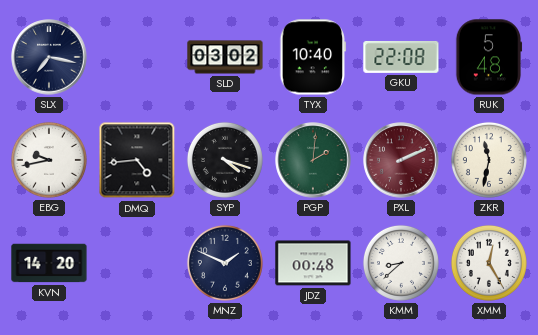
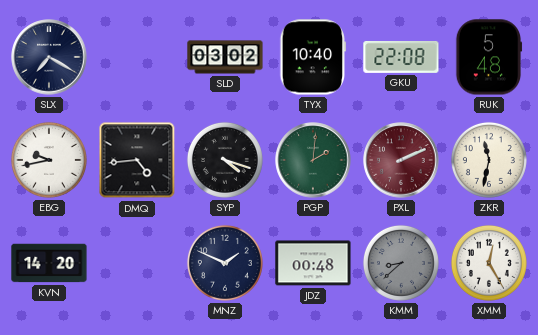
SLX: 7:17 -> 7:20
KMM dial: white -> grey
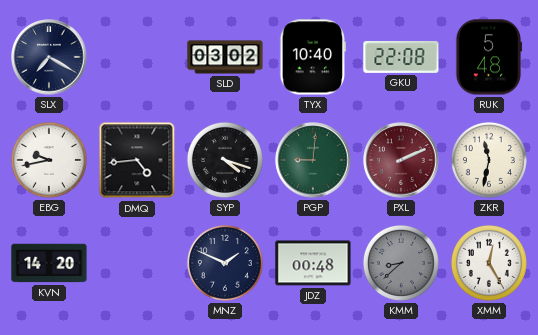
PGP: 2:01 -> 9:01
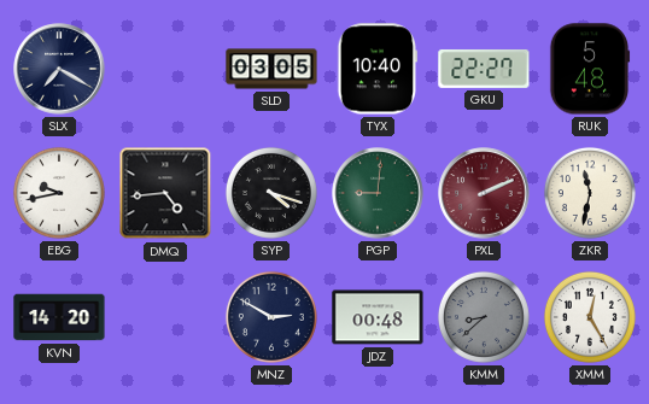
SLD: 03:02 -> 03:05
GKU: 22:08 -> 22:27
MNZ: 1:49 -> 2:50
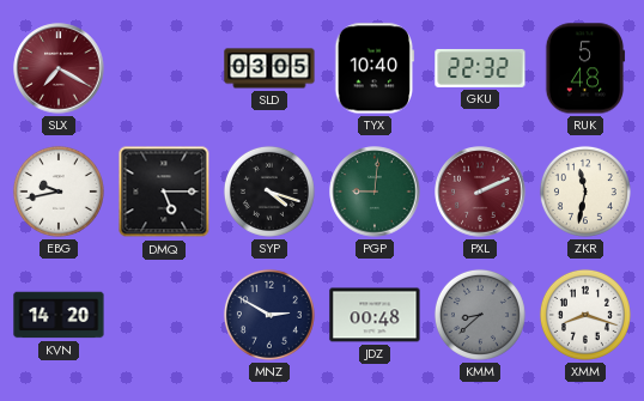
SLX dial: navy -> burgundy
GKU: 22:27 -> 22:32
DMQ: 4:44 -> 5:15
XMM: 12:25 -> 8:18
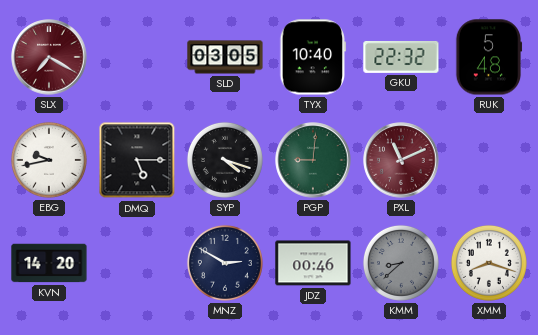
PXL: 2:11 -> 11:11
ZKR: 11:32 -> none
JDZ: 00:48 -> 00:46
